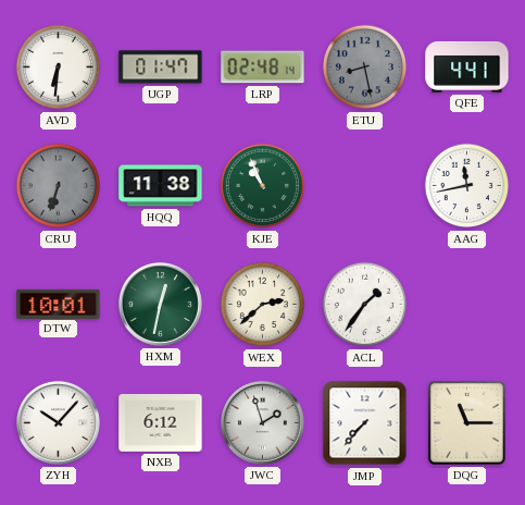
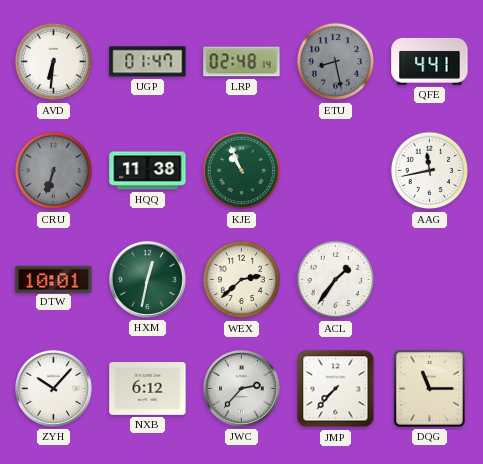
JWC: 1:57 -> 2:37
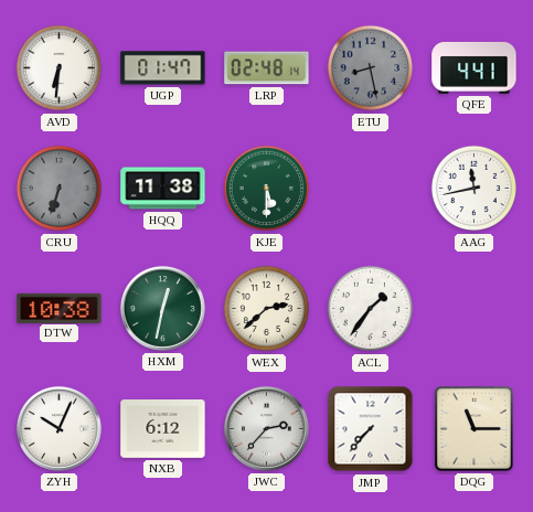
KJE: 10:56 -> 5:30
DTW: 10:01 -> 10:38
ZYH: 10:07 -> 10:04
